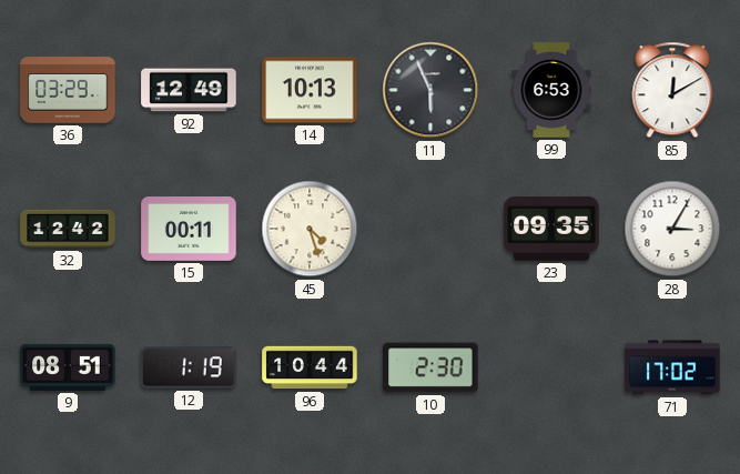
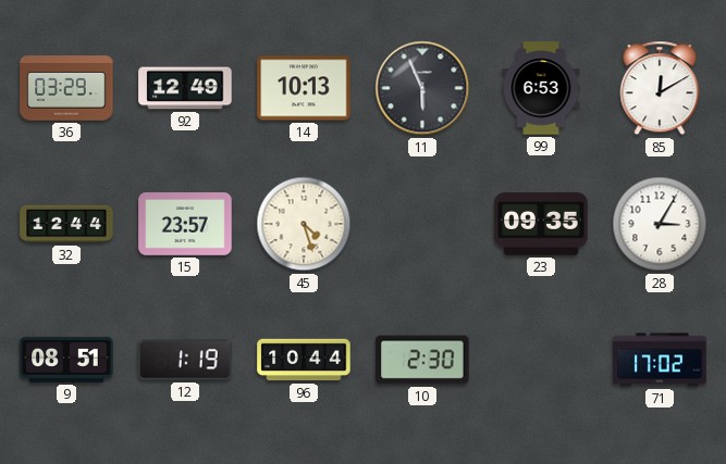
32: 12:42 -> 12:44
15: 00:11 -> 23:57
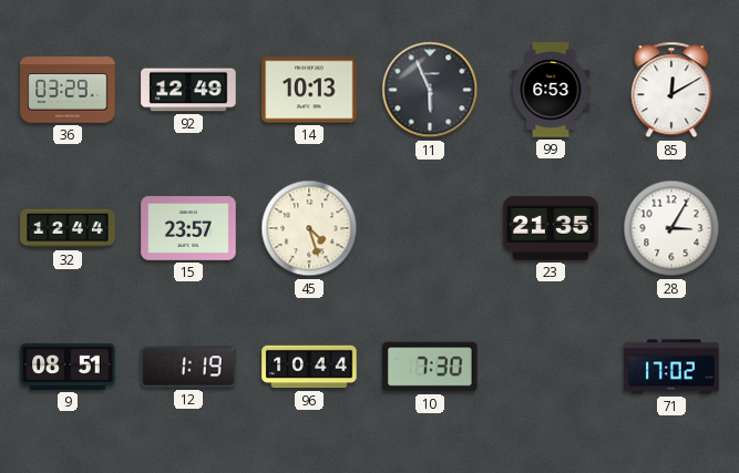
23: 09:35 -> 21:35
10: 2:30 -> 7:30
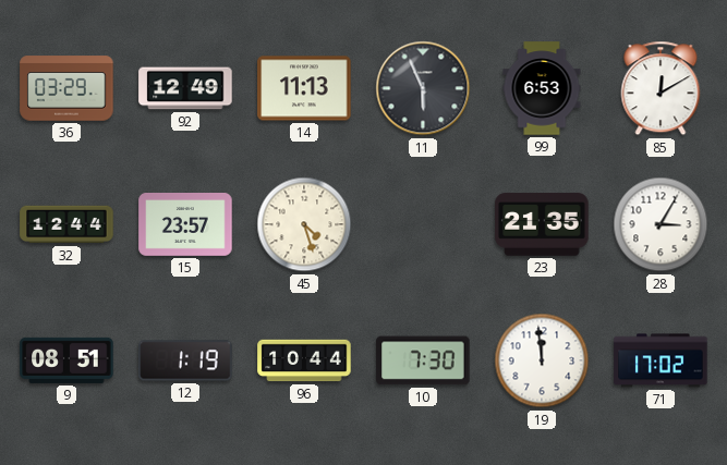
14: 10:13 -> 11:13
19: none -> 11:59
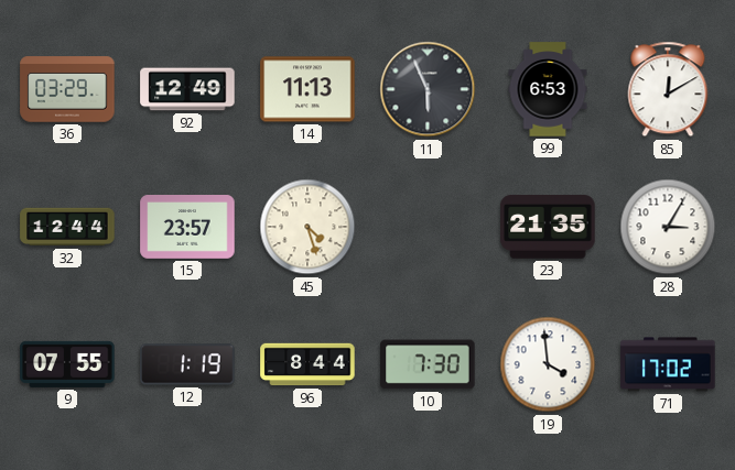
9: 08:51 -> 07:55
96: 10:44 -> 8:44
19: 11:59 -> 3:59
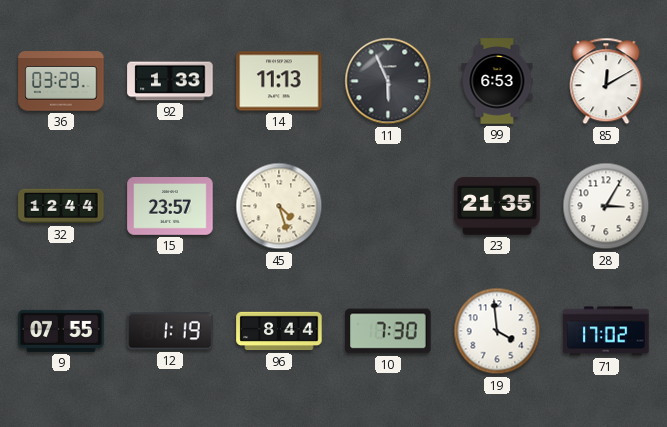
92: 12:49 -> 1:33
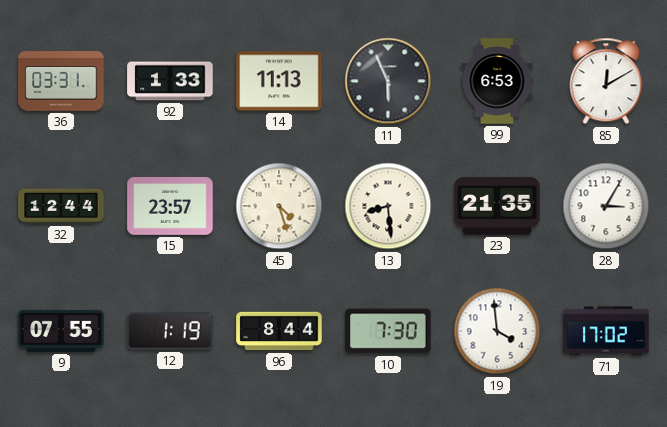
36: 03:29 -> 03:31
13: none -> 8:29
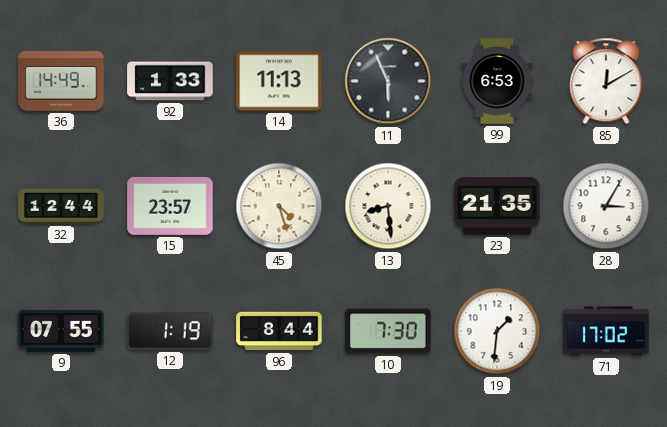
36: 03:31 -> 14:49
19: 3:59 -> 1:31
